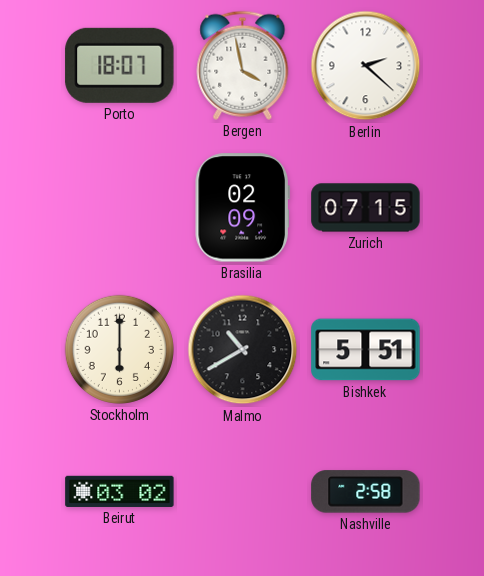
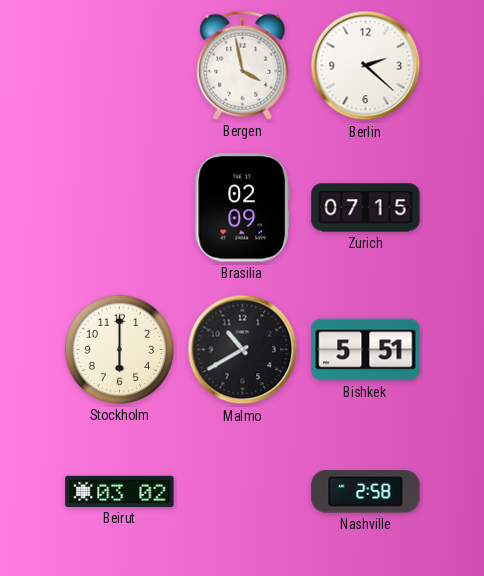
Porto: 18:07 -> none
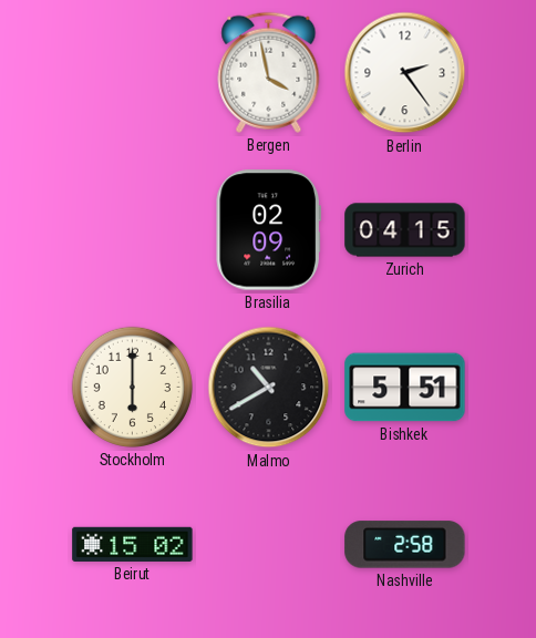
Berlin: 2:22 -> 2:24
Zurich: 07:15 -> 04:15
Beirut: 03:02 -> 15:02
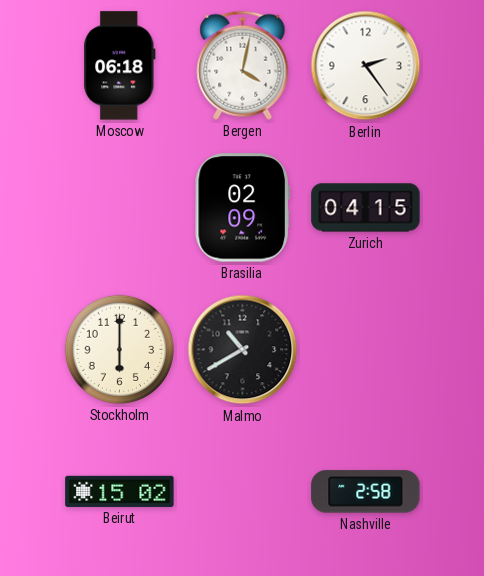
Moscow: none -> 06:18
Bergen: 3:58 -> 4:02
Bishkek: 5:51 -> none
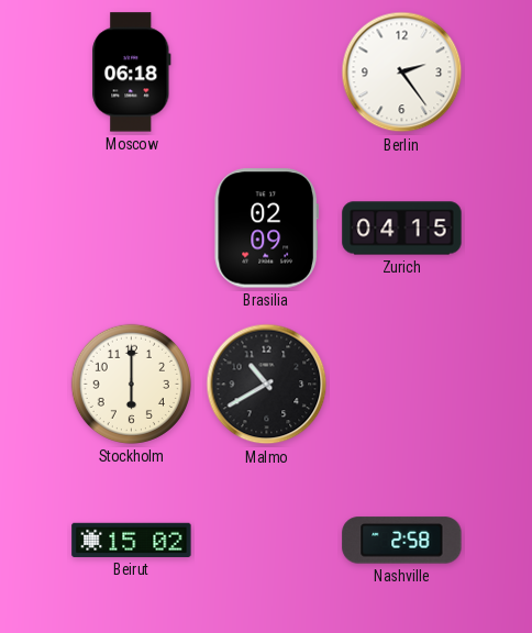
Bergen: 4:02 -> none
